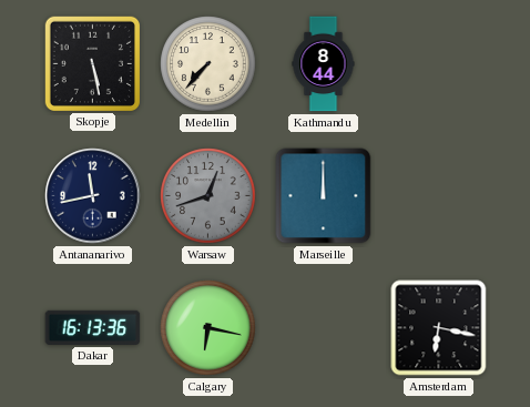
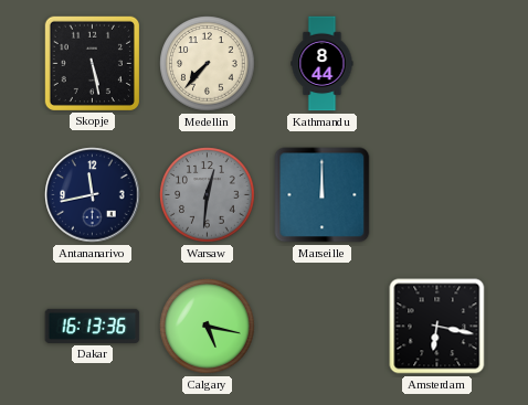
Warsaw: 12:42 -> 12:31
Calgary: 6:17 -> 5:17
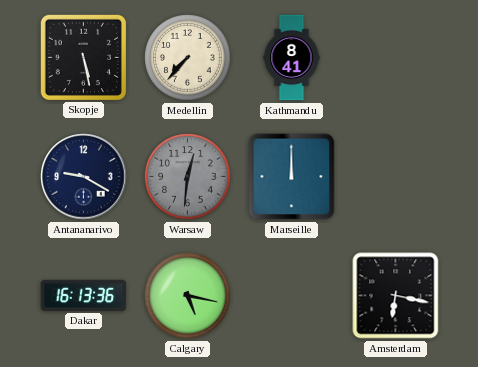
Kathmandu: 8:44 -> 8:41
Antananarivo: 11:43 -> 9:20
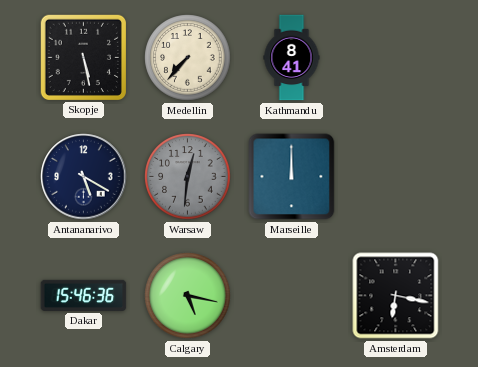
Antananarivo: 9:20 -> 5:20
Dakar: 16:13 -> 15:46
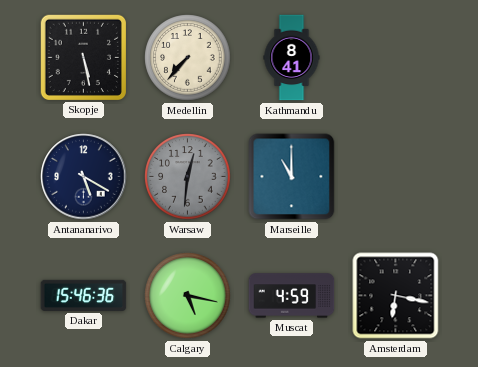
Marseille: 12:00 -> 11:00
Muscat: none -> 4:59
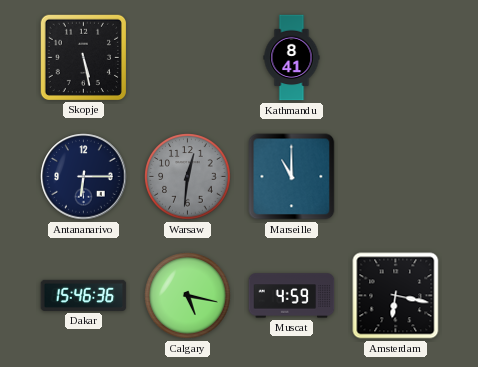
Medellin: 7:37 -> none
Antananarivo: 5:20 -> 6:15
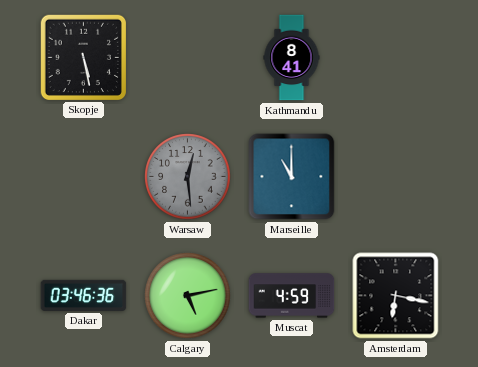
Antananarivo: 6:15 -> none
Warsaw: 12:31 -> 12:29
Dakar: 15:46 -> 03:46
Calgary: 5:17 -> 5:13
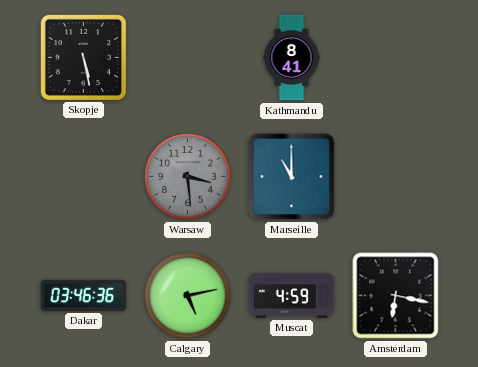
Warsaw: 12:29 -> 3:29
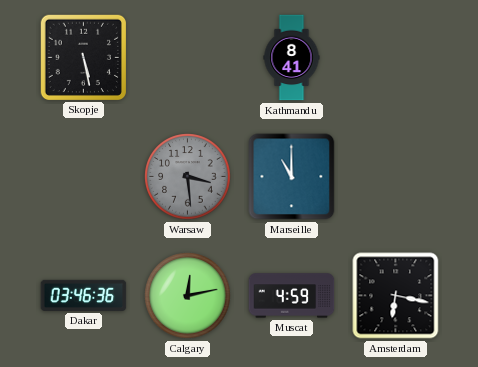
Calgary: 5:13 -> 12:13
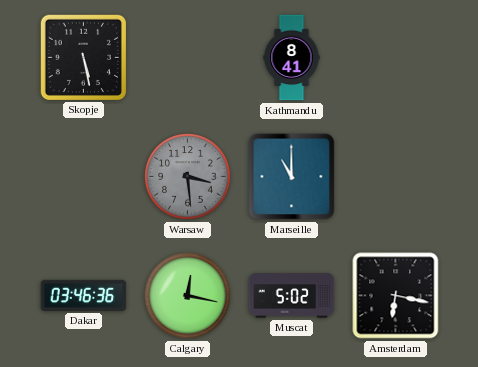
Calgary: 12:13 -> 12:17
Muscat: 4:59 -> 5:02
